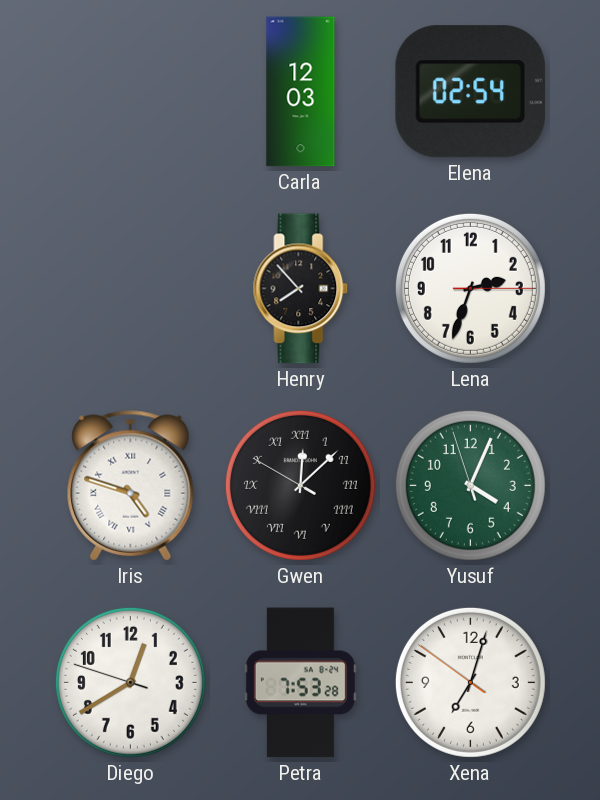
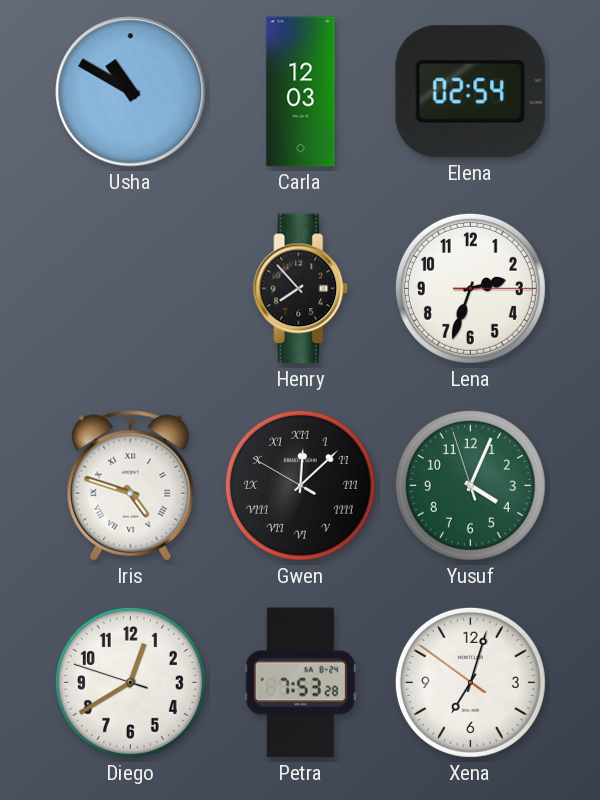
Usha: none -> 10:50
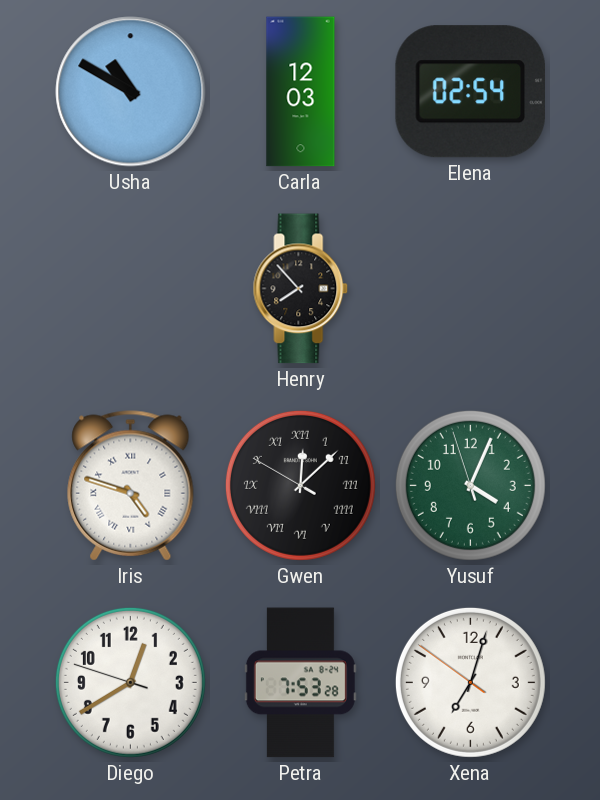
Lena: 2:33 -> none
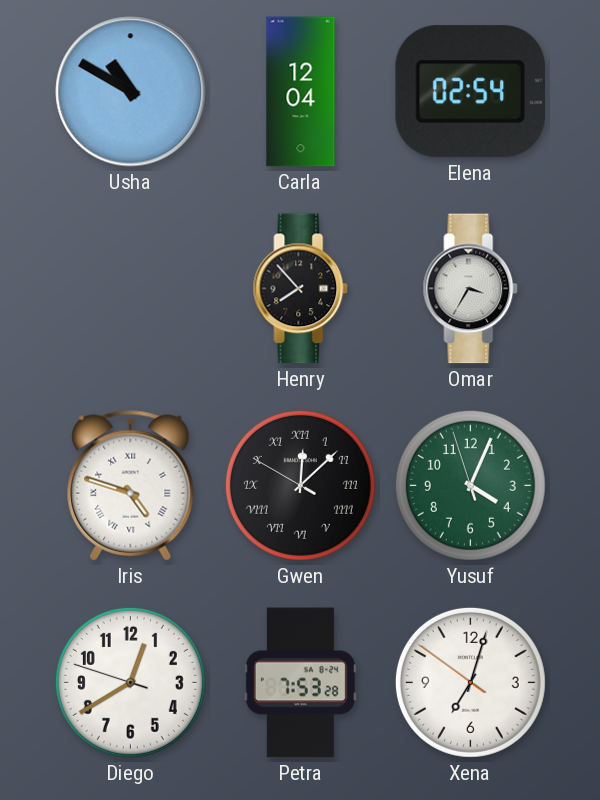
Carla: 12:03 -> 12:04
Omar: none -> 3:35
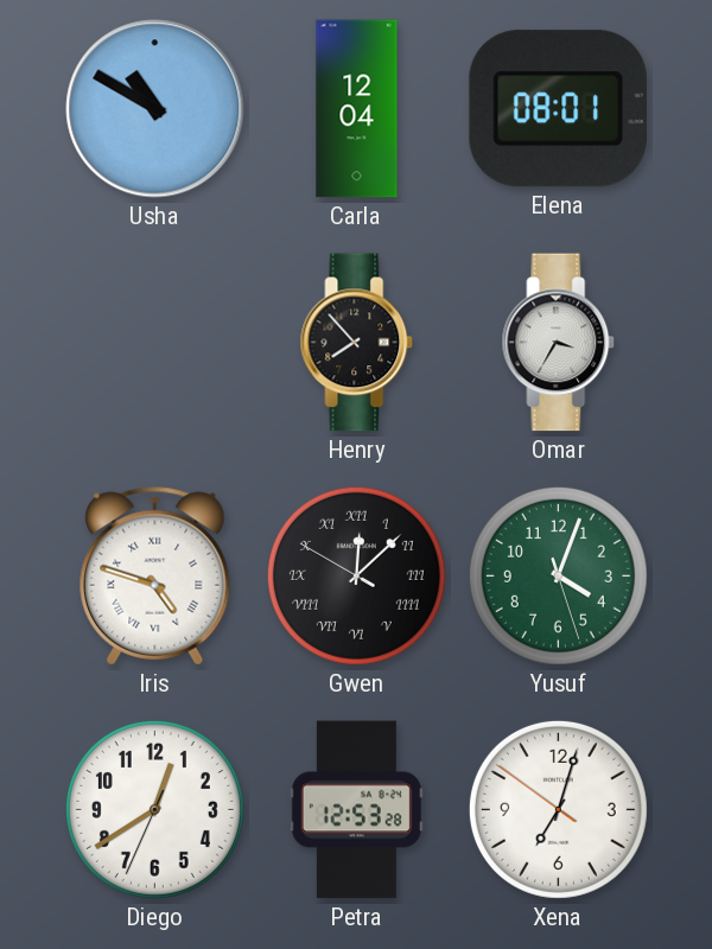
Elena: 02:54 -> 08:01
Yusuf: 4:03:57 -> 4:03:27
Diego: 12:39:48 -> 12:39:34
Petra: 7:53 -> 12:53
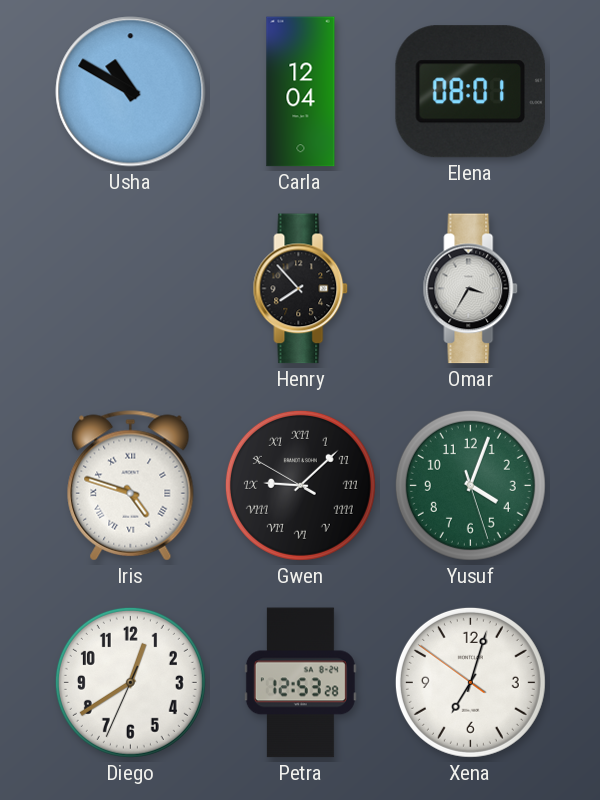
Gwen: 12:07 -> 9:07
